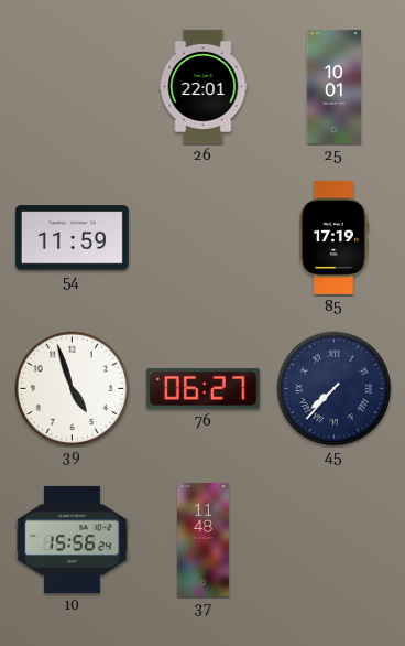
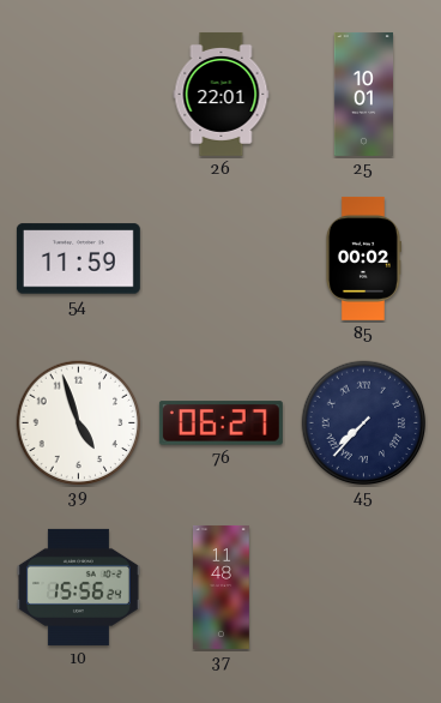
85: 17:19 -> 00:02
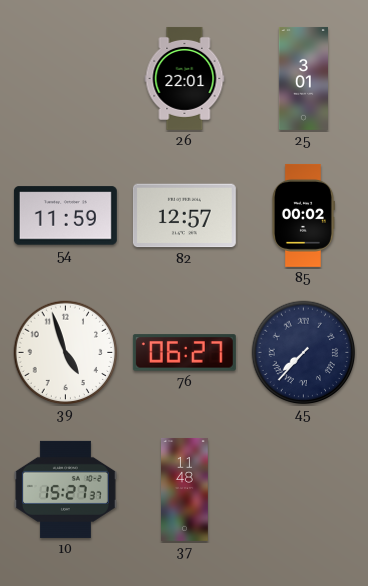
25: 10:01 -> 3:01
82: none -> 12:57
10: 15:56 -> 15:27
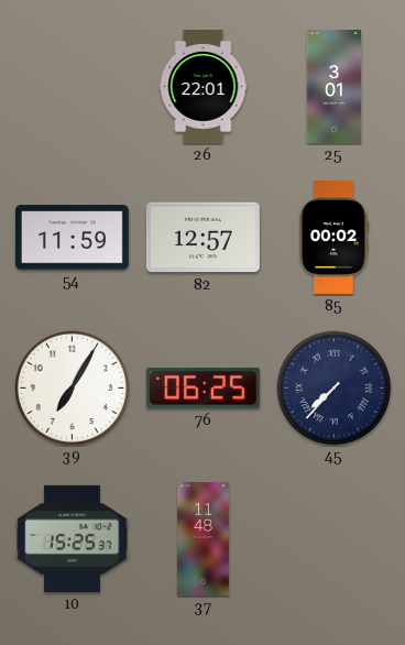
39: 4:57 -> 7:05
76: 06:27 -> 06:25
10: 15:27 -> 15:25
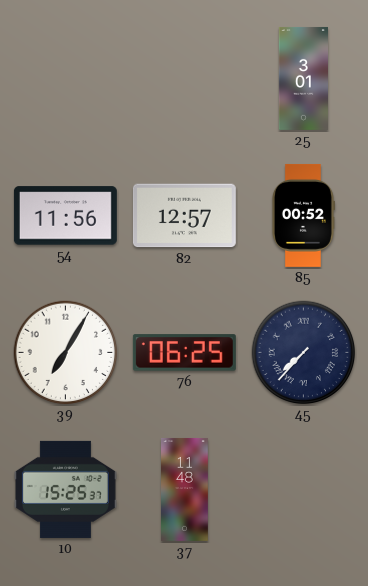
26: 22:01 -> none
54: 11:59 -> 11:56
85: 00:02 -> 00:52
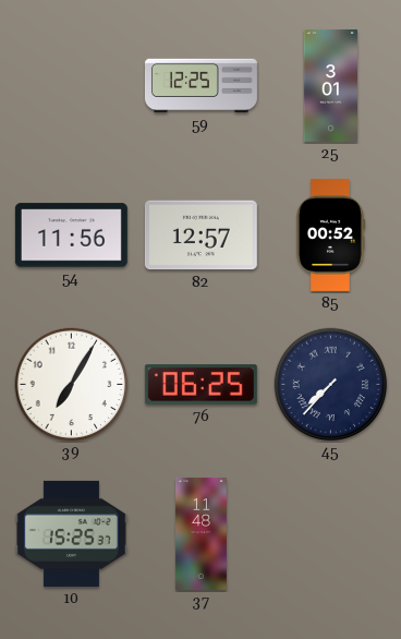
59: none -> 12:25
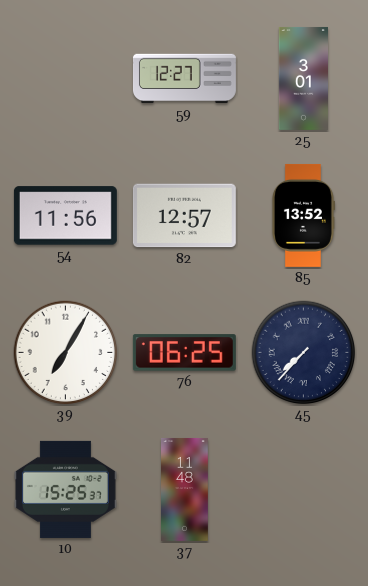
59: 12:25 -> 12:27
85: 00:52 -> 13:52
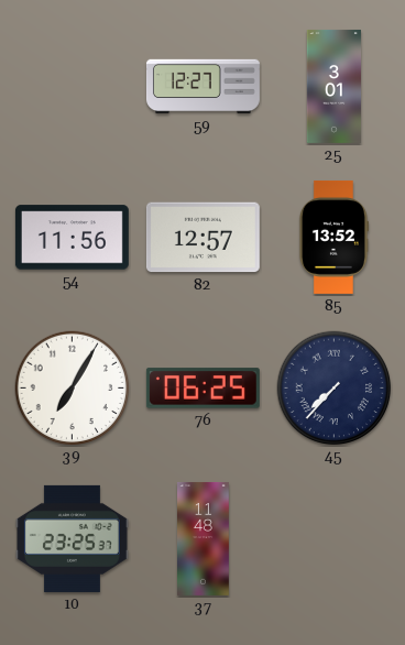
10: 15:25 -> 23:25
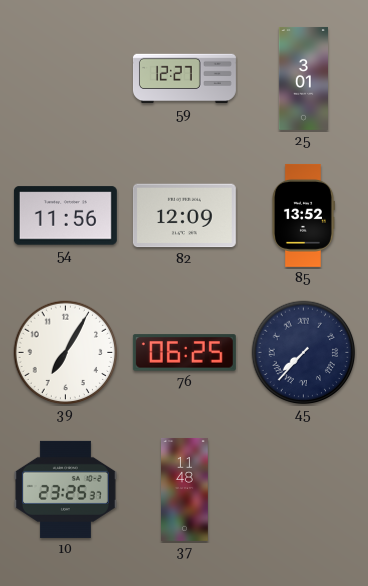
82: 12:57 -> 12:09
